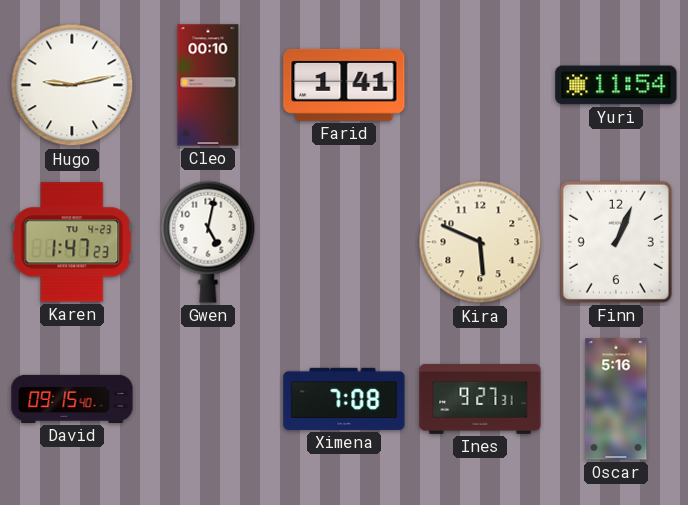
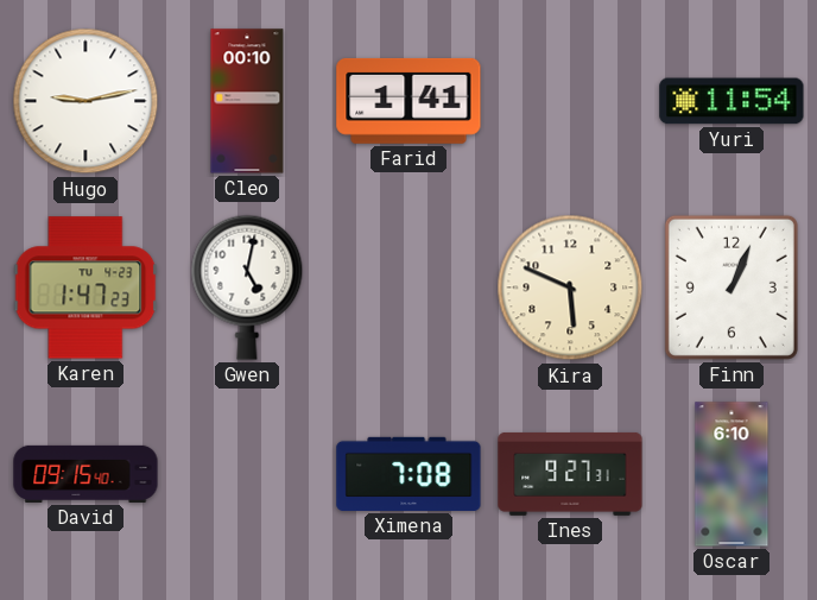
Oscar: 5:16 -> 6:10
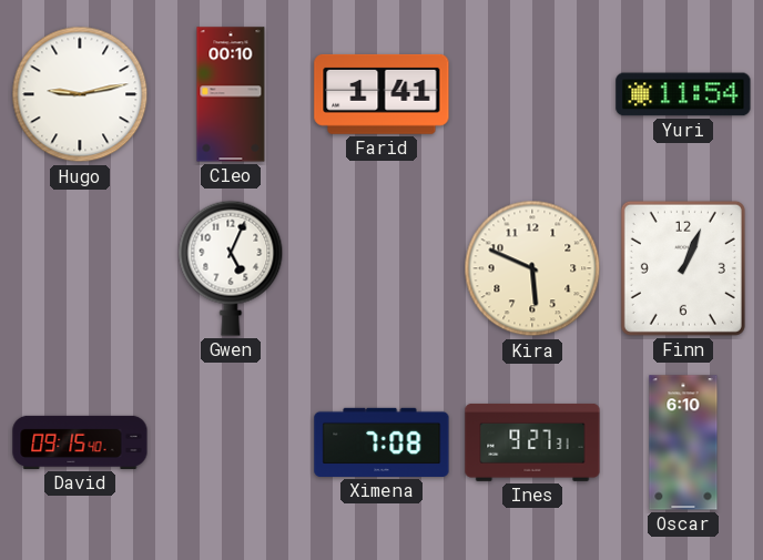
Karen: 1:47 -> none
Gwen: 5:02 -> 5:04
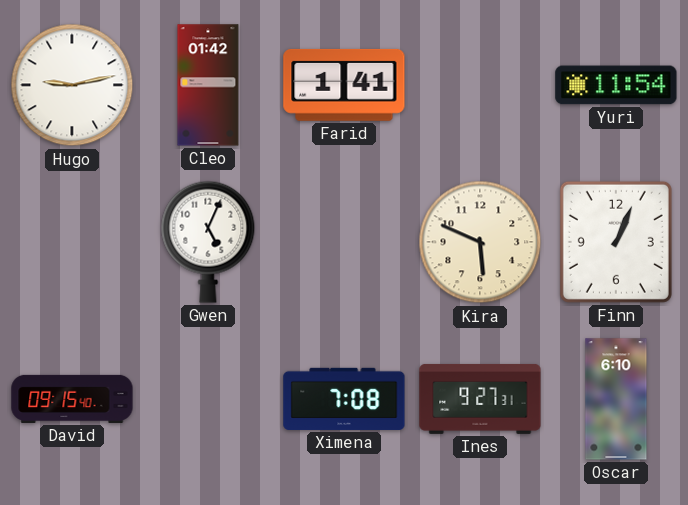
Cleo: 00:10 -> 01:42
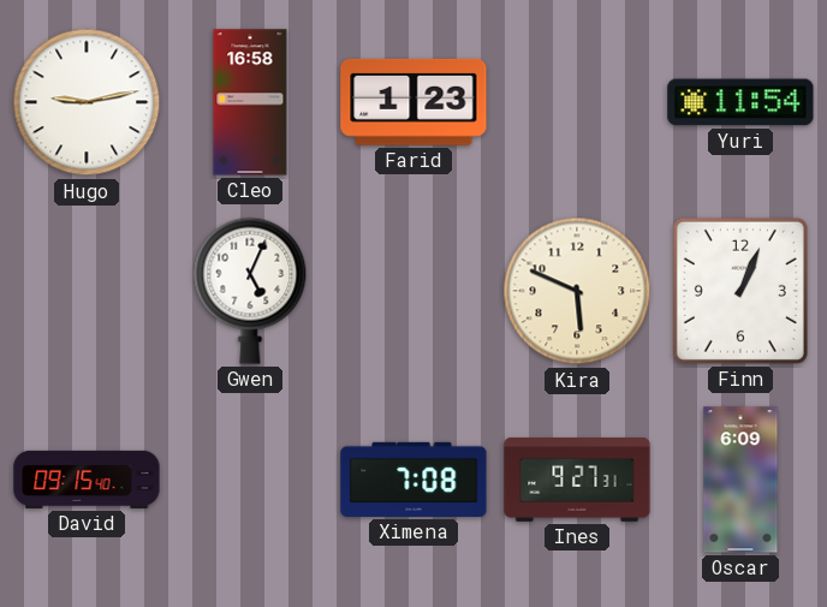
Cleo: 01:42 -> 16:58
Farid: 1:41 -> 1:23
Oscar: 6:10 -> 6:09
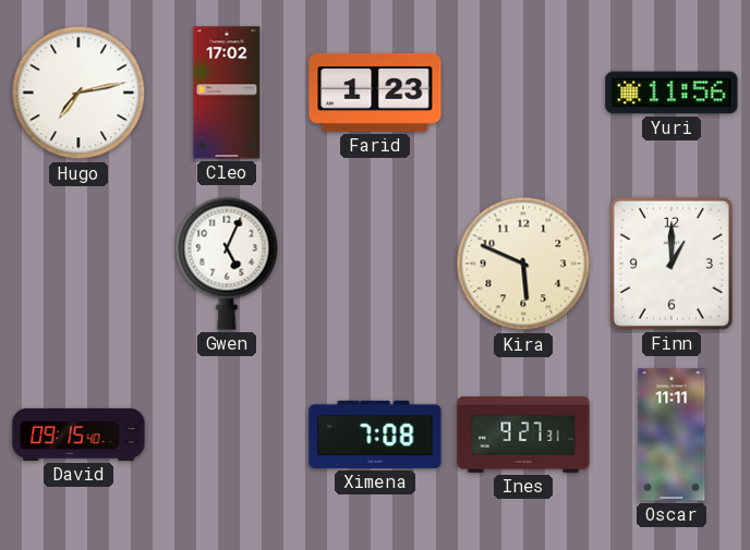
Hugo: 9:13 -> 7:13
Cleo: 16:58 -> 17:02
Yuri: 11:54 -> 11:56
Finn: 1:04 -> 1:00
Oscar: 6:09 -> 11:11
